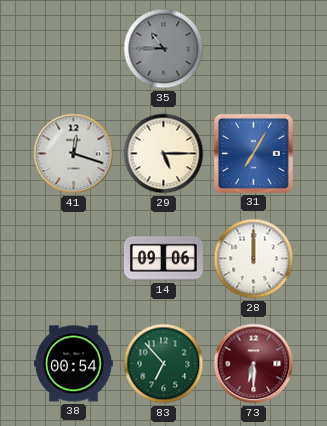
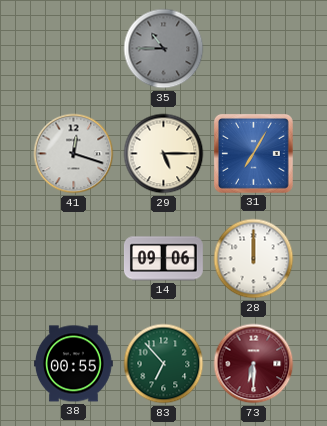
38: 00:54 -> 00:55
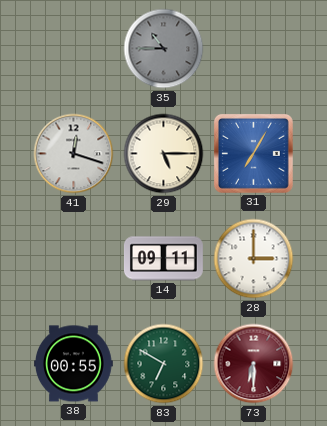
14: 09:06 -> 09:11
28: 12:00 -> 3:00
83: 6:53 -> 6:50
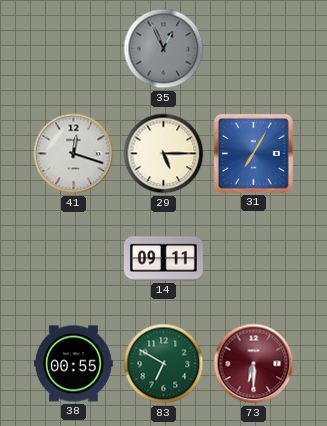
35: 10:45 -> 12:56
28: 3:00 -> none
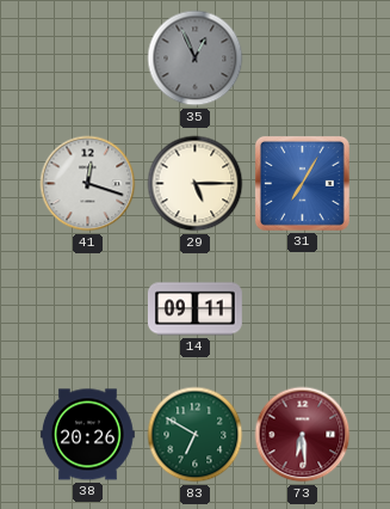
38: 00:55 -> 20:26
73: 6:30 -> 6:29
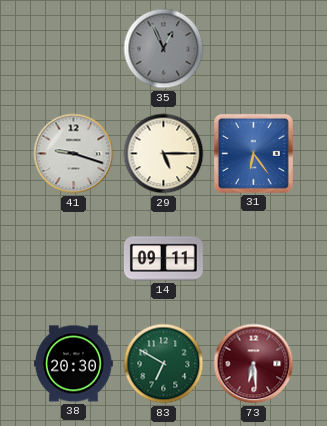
41: 12:18 -> 9:18
31: 7:05 -> 6:24
38: 20:26 -> 20:30
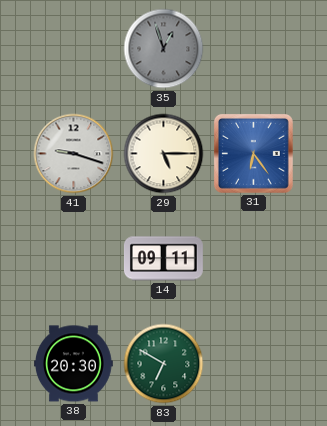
35: 12:56 -> 12:57
73: 6:29 -> none
